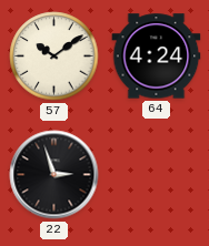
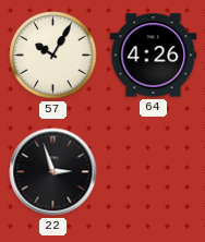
57: 10:09 -> 10:05
64: 4:24 -> 4:26
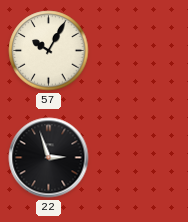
64: 4:26 -> none
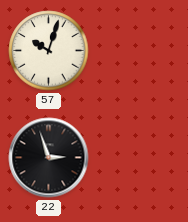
57: 10:05 -> 10:03
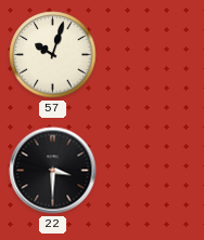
22: 2:57 -> 3:30
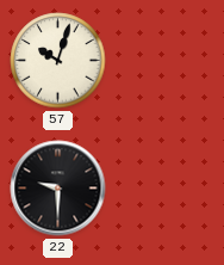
22: 3:30 -> 9:30
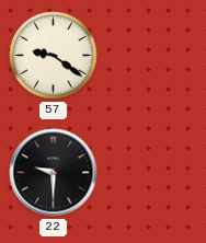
57: 10:03 -> 9:21
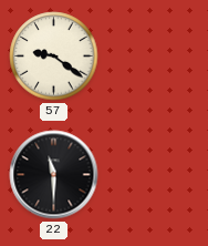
22: 9:30 -> 11:30
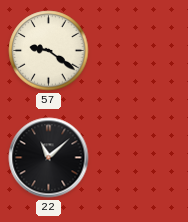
22: 11:30 -> 11:08
